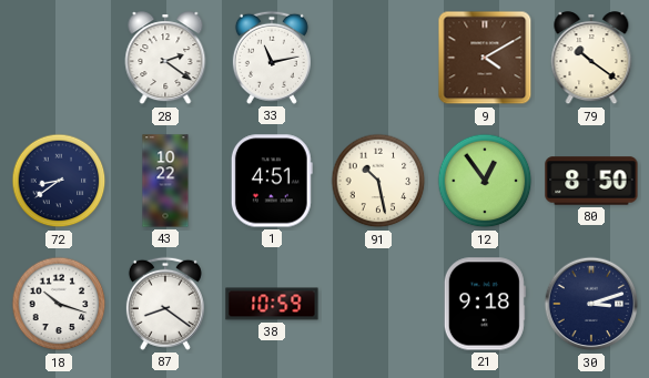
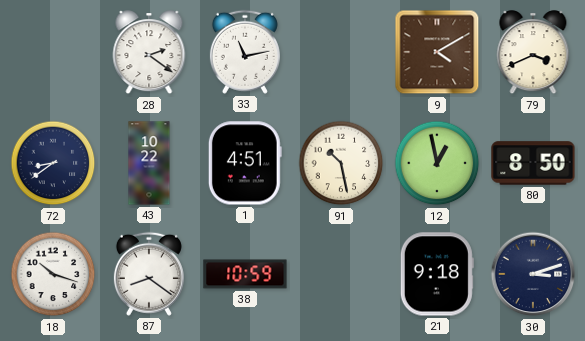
79: 10:21 -> 3:41
12: 12:54 -> 12:58
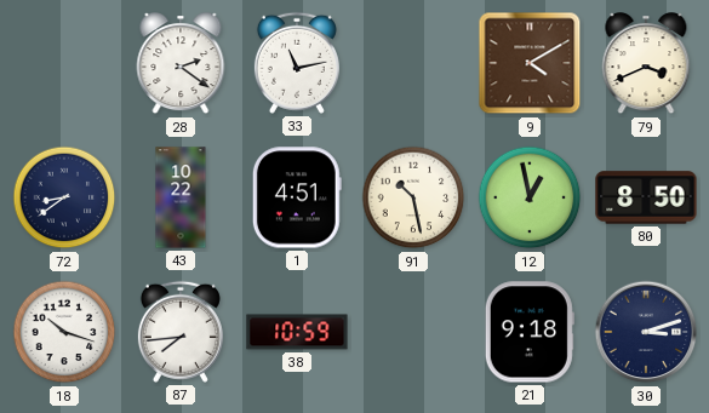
87: 8:21 -> 7:44
